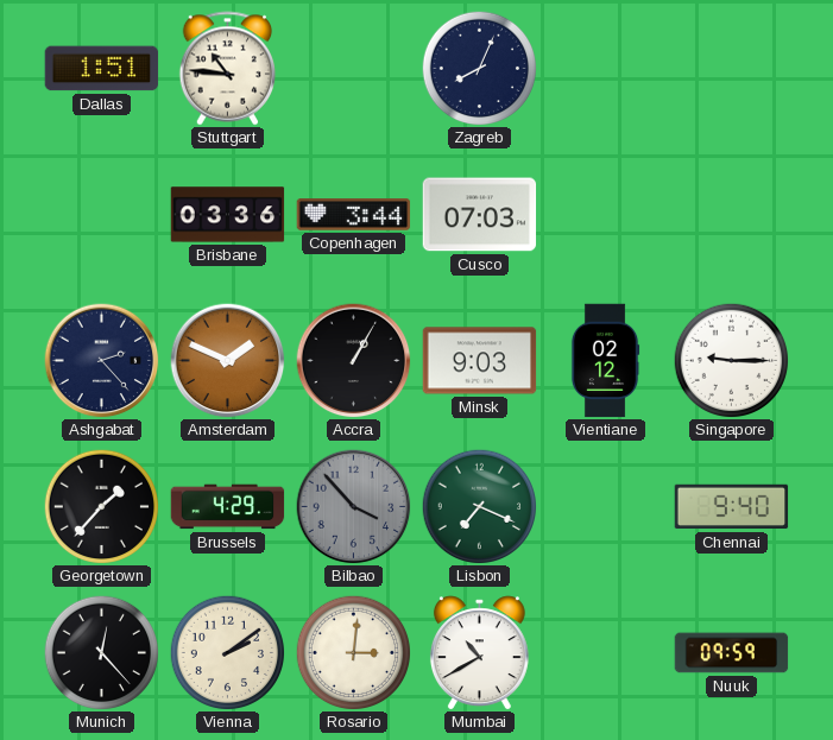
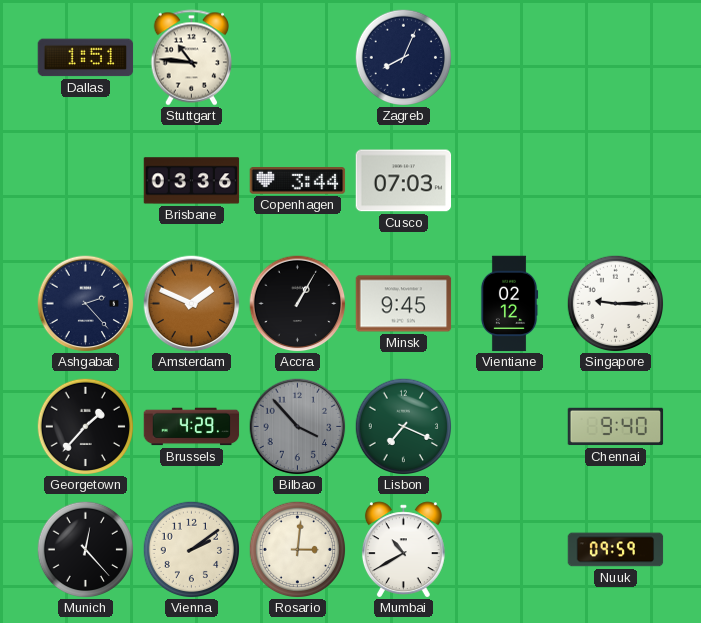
Minsk: 9:03 -> 9:45
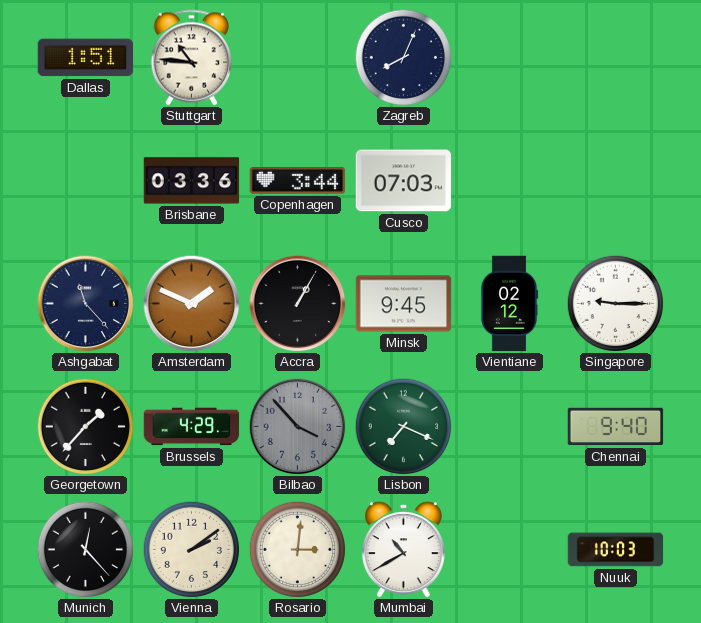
Ashgabat: 2:23 -> 11:23
Nuuk: 09:59 -> 10:03
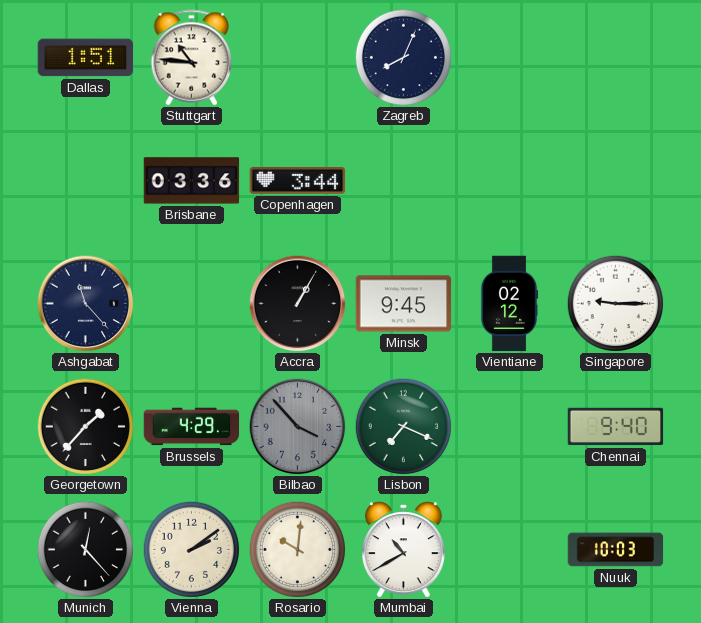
Cusco: 07:03 -> none
Amsterdam: 1:49 -> none
Rosario: 3:01 -> 10:01
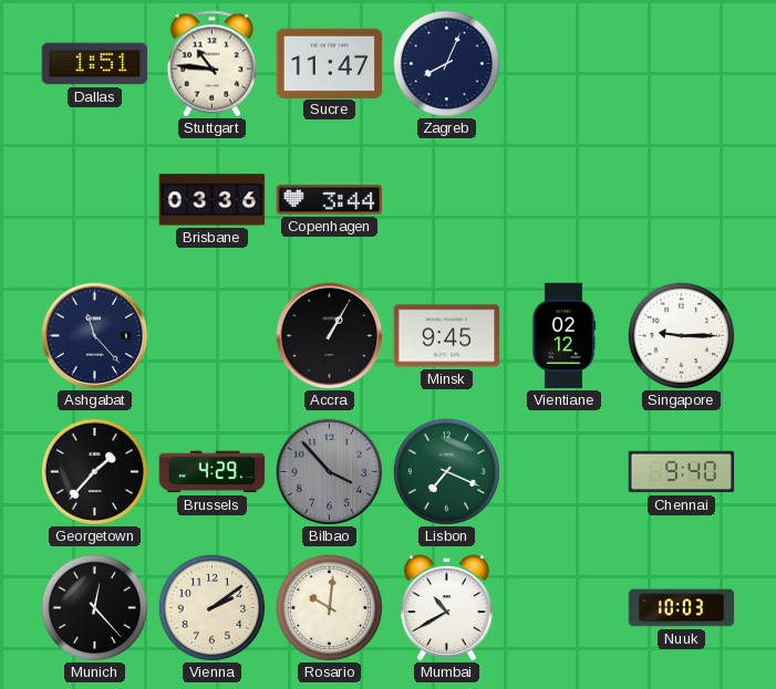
Sucre: none -> 11:47
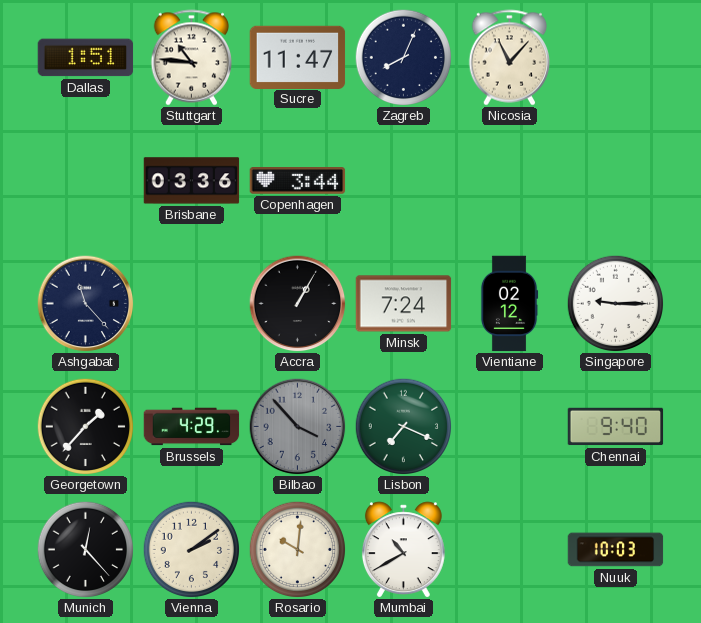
Nicosia: none -> 11:07
Minsk: 9:45 -> 7:24
